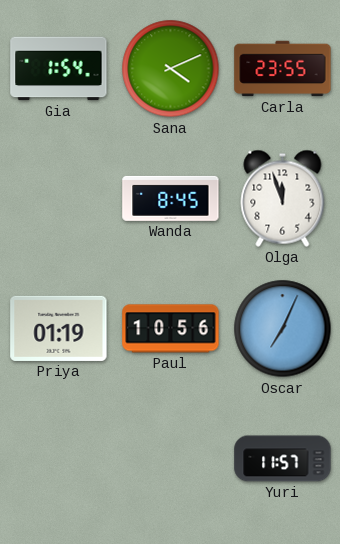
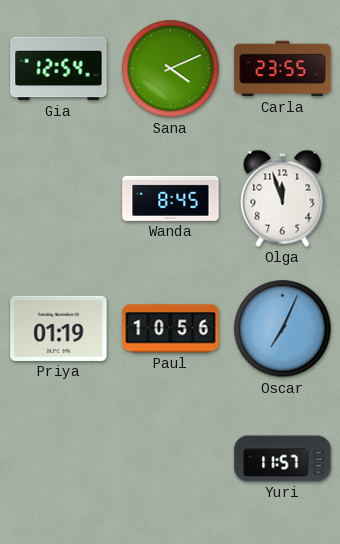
Gia: 1:54 -> 12:54
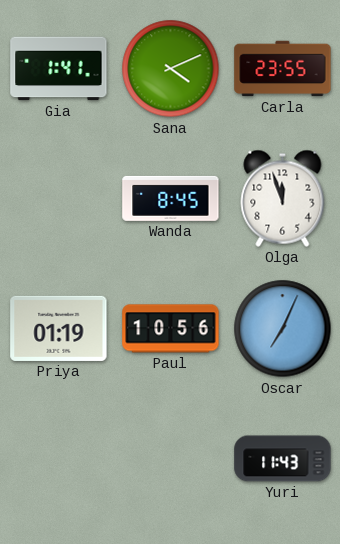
Gia: 12:54 -> 1:41
Yuri: 11:57 -> 11:43
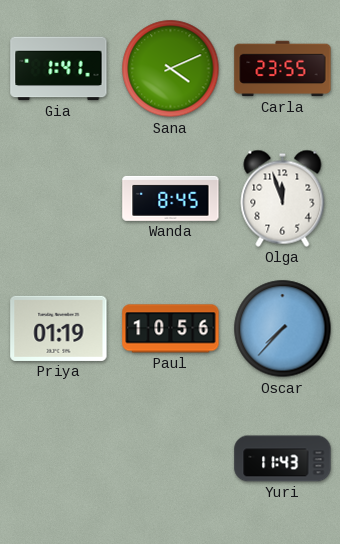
Oscar: 7:04 -> 7:37
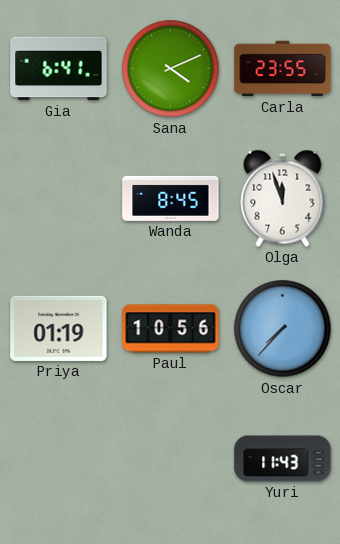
Gia: 1:41 -> 6:41
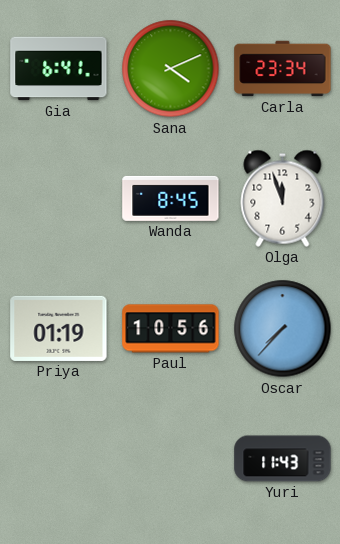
Carla: 23:55 -> 23:34
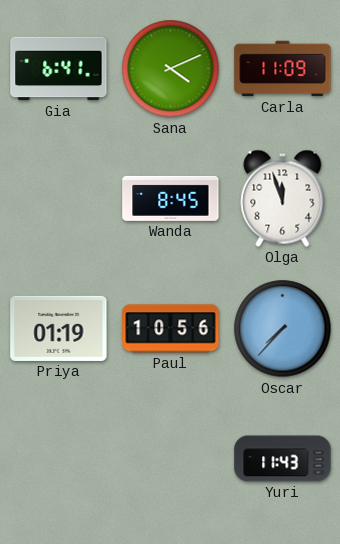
Carla: 23:34 -> 11:09
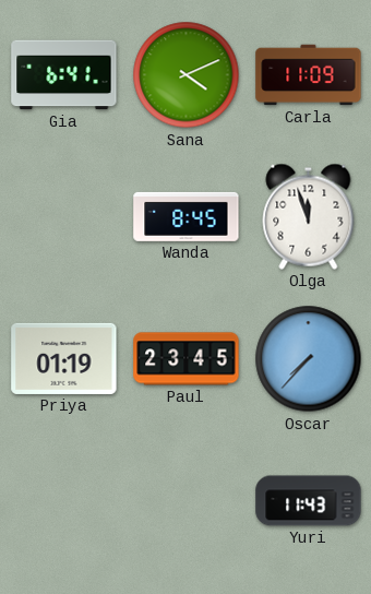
Paul: 10:56 -> 23:45
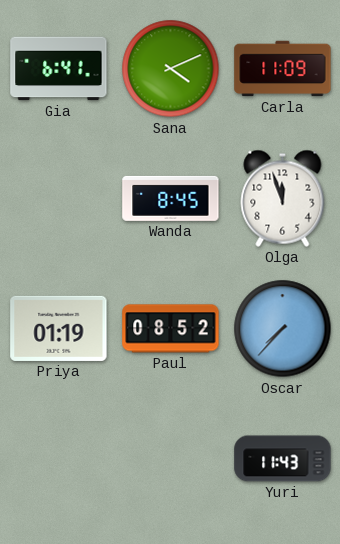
Paul: 23:45 -> 08:52
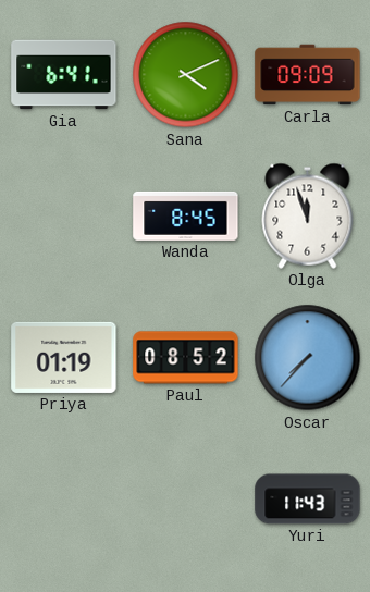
Carla: 11:09 -> 09:09
